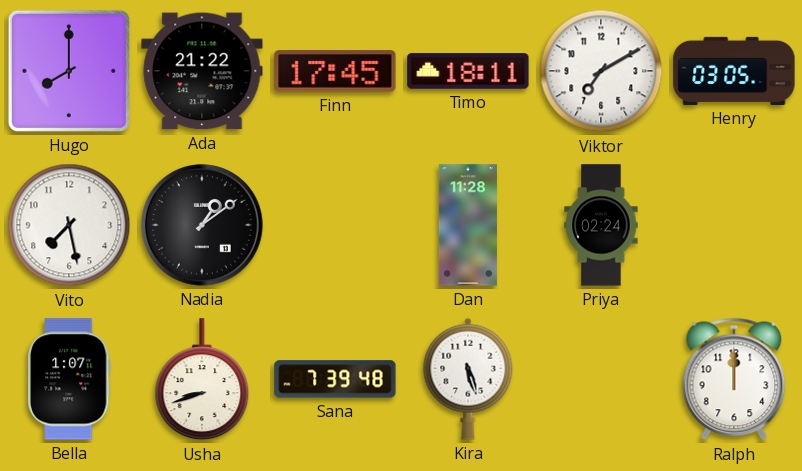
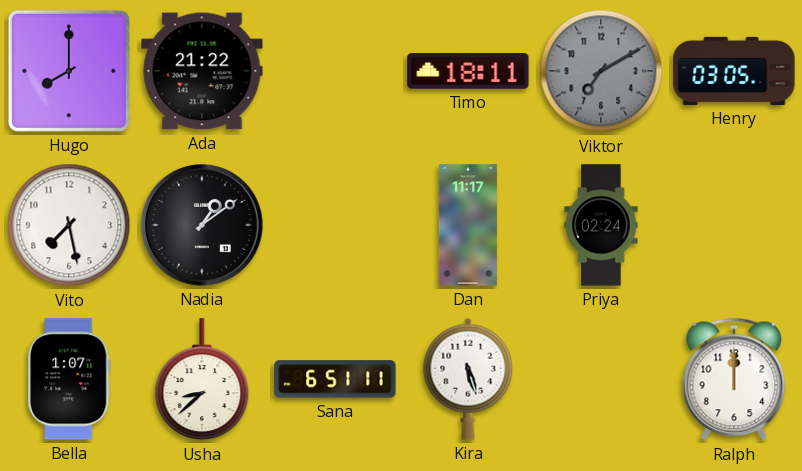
Finn: 17:45 -> none
Viktor dial: white -> grey
Dan: 11:28 -> 11:17
Usha: 8:42 -> 8:38
Sana: 7:39 -> 6:51
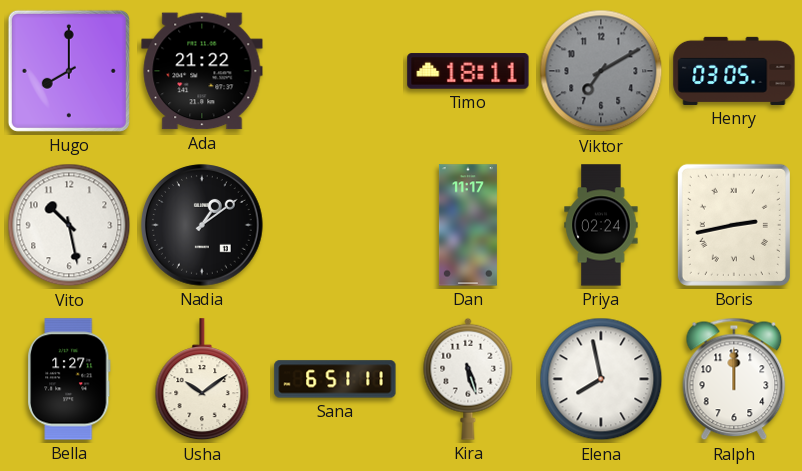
Vito: 7:28 -> 10:28
Boris: none -> 2:43
Bella: 1:07 -> 1:27
Usha: 8:38 -> 10:09
Elena: none -> 7:58
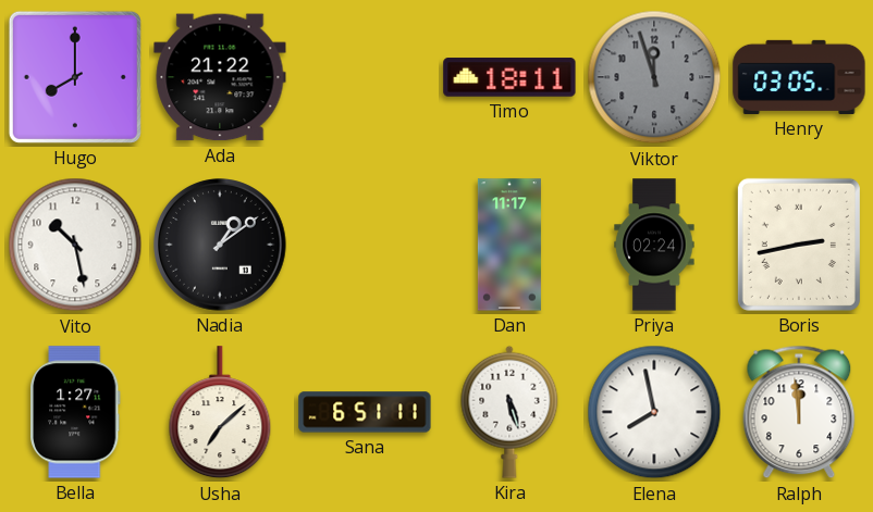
Viktor: 7:10 -> 11:57
Usha: 10:09 -> 7:08
Ralph: 12:00 -> 11:59
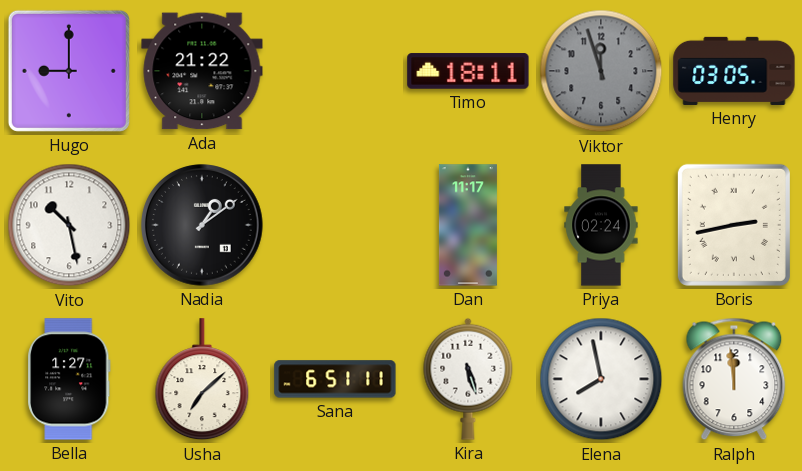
Hugo: 8:00 -> 9:00
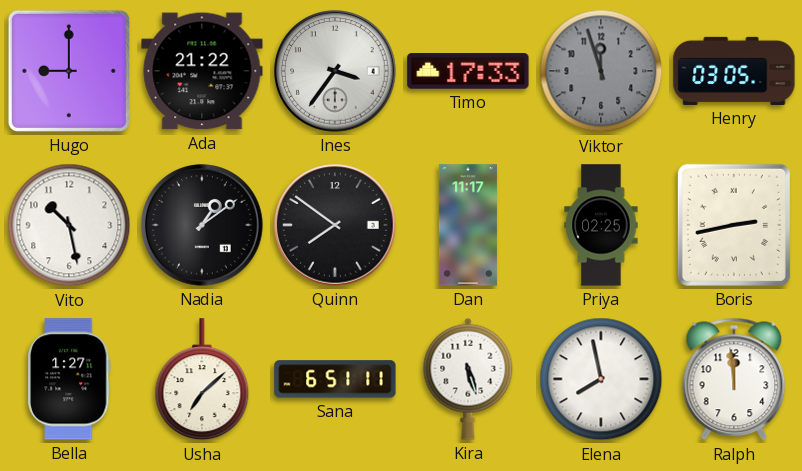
Ines: none -> 3:36
Timo: 18:11 -> 17:33
Quinn: none -> 7:51
Priya: 02:24 -> 02:25
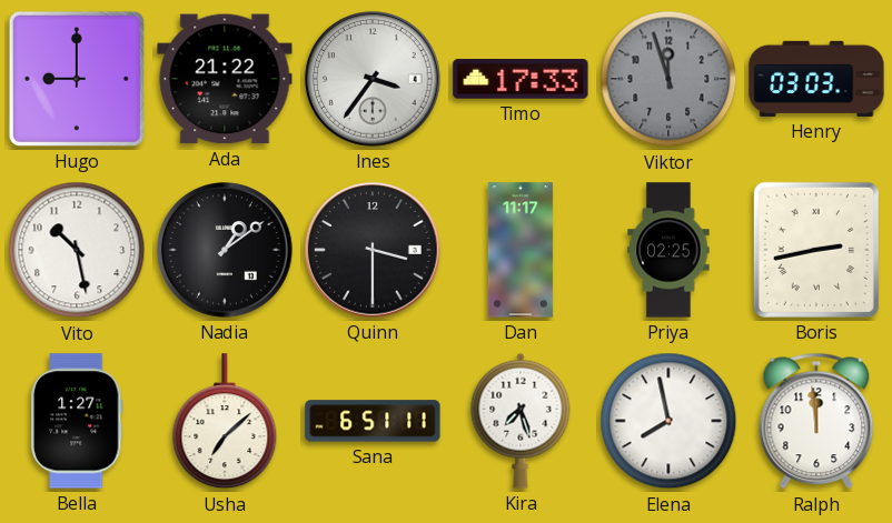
Henry: 03:05 -> 03:03
Quinn: 7:51 -> 3:30
Kira: 5:27 -> 7:27
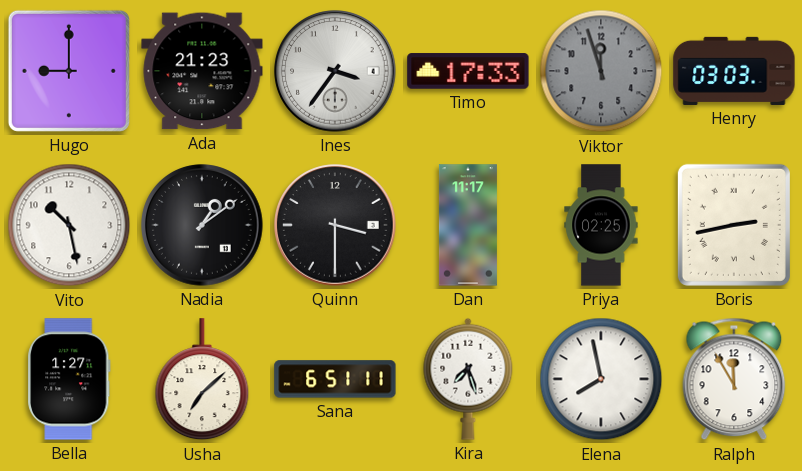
Ada: 21:22 -> 21:23
Ralph: 11:59 -> 11:55
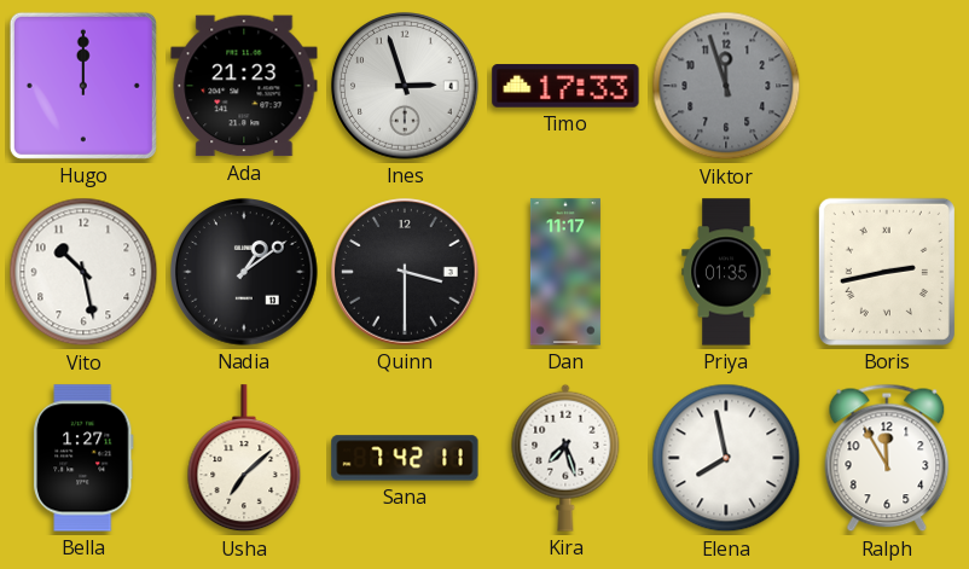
Hugo: 9:00 -> 12:00
Ines: 3:36 -> 2:57
Henry: 03:03 -> none
Priya: 02:25 -> 01:35
Sana: 6:51 -> 7:42
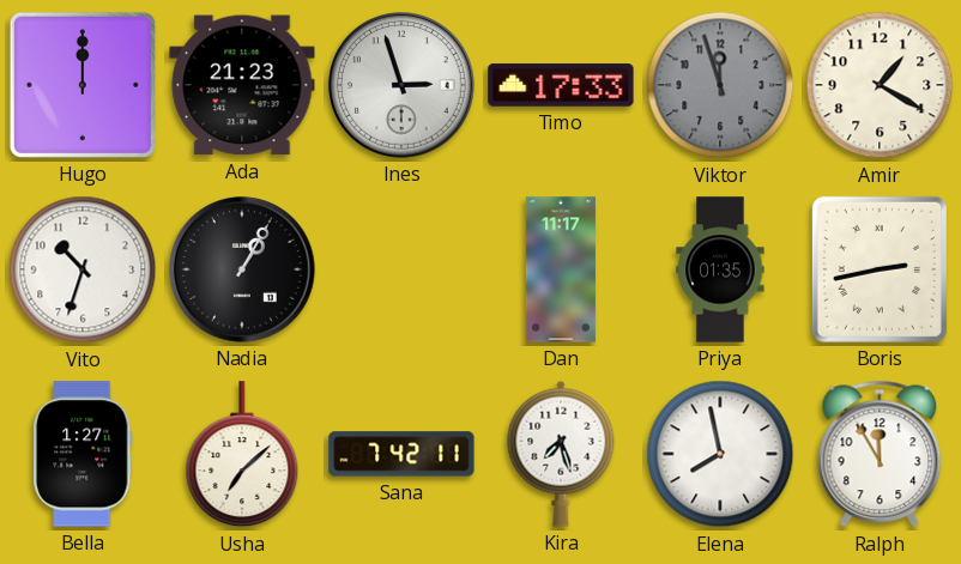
Amir: none -> 1:20
Vito: 10:28 -> 10:33
Nadia: 1:09 -> 1:05
Quinn: 3:30 -> none
